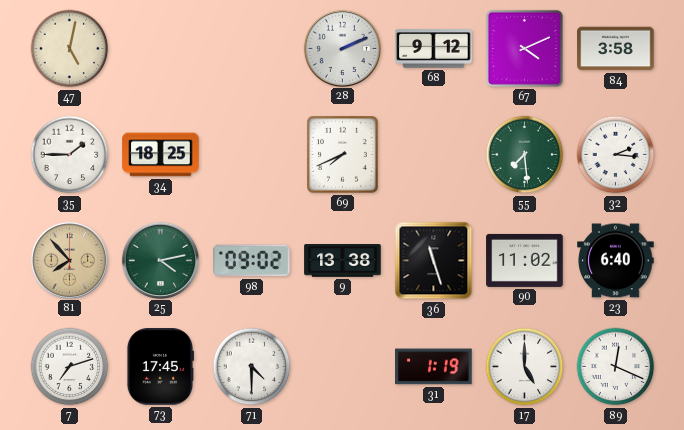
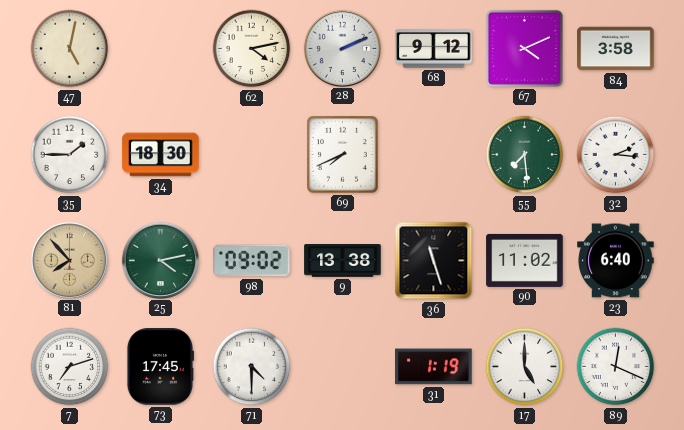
62: none -> 4:13
34: 18:25 -> 18:30
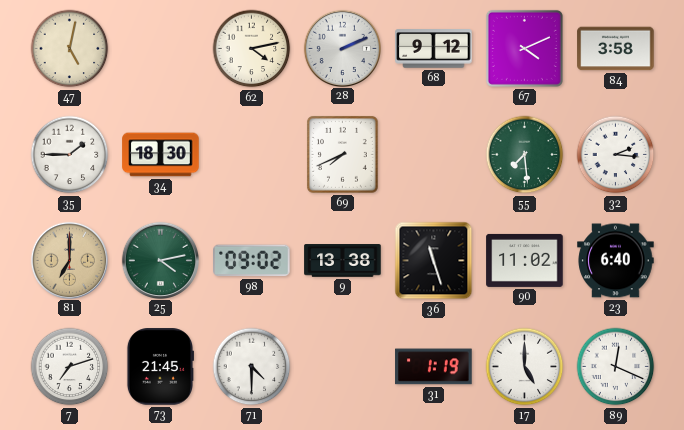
81: 7:53 -> 7:00
73: 17:45 -> 21:45
